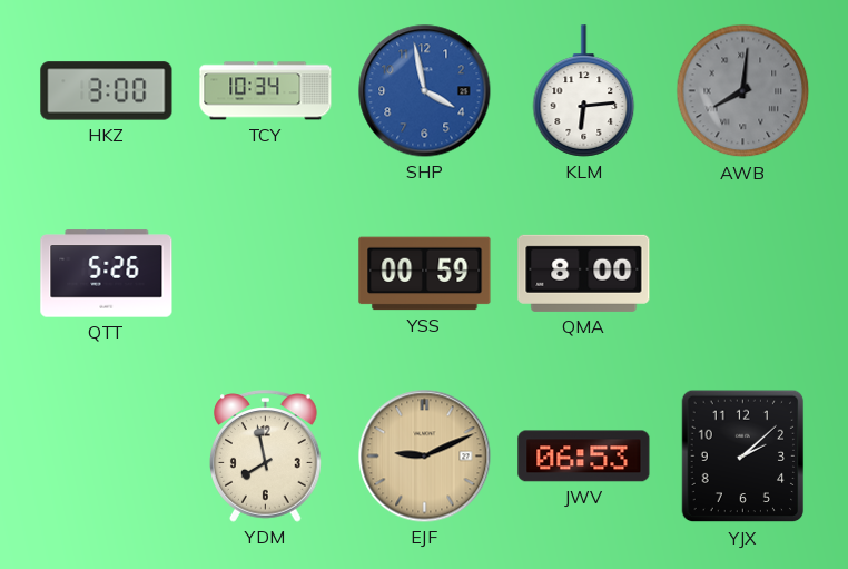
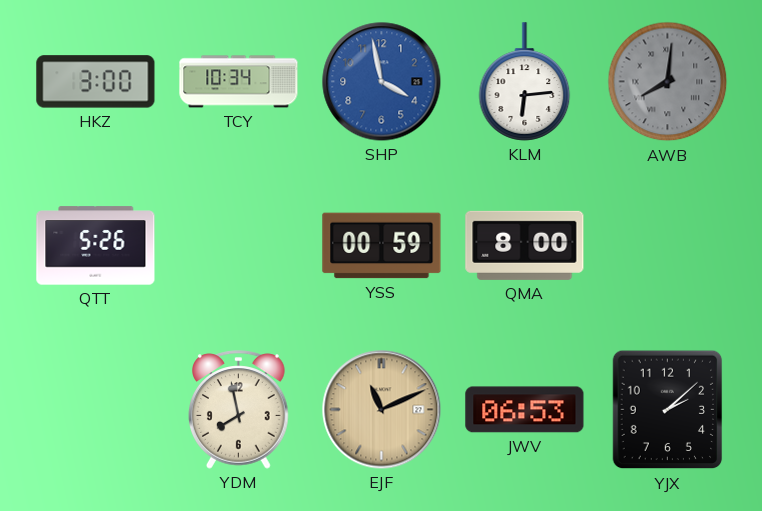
EJF: 9:11 -> 11:11
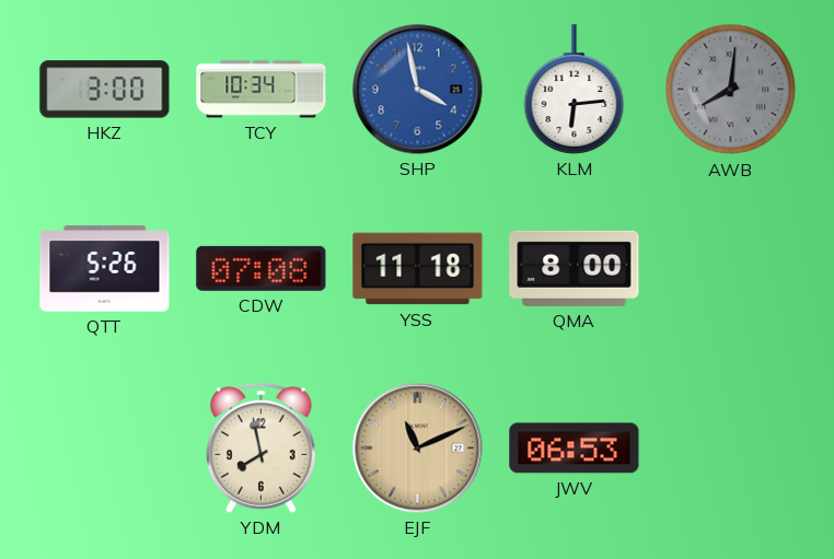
CDW: none -> 07:08
YSS: 00:59 -> 11:18
YJX: 2:08 -> none
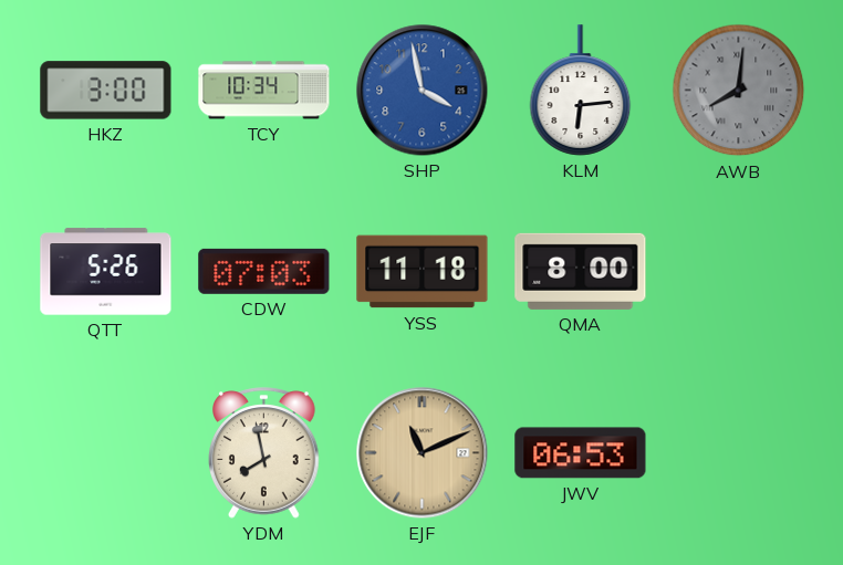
CDW: 07:08 -> 07:03
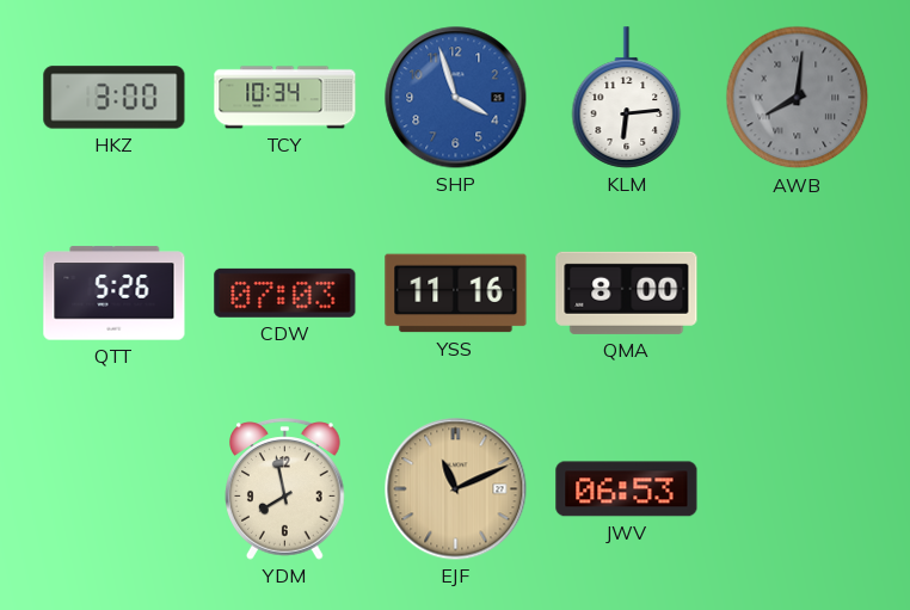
SHP: 3:58 -> 3:57
YSS: 11:18 -> 11:16
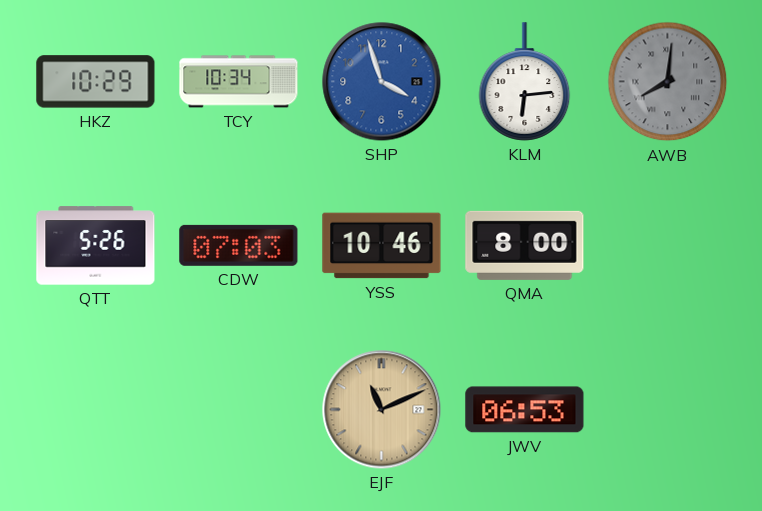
HKZ: 3:00 -> 10:29
YSS: 11:16 -> 10:46
YDM: 7:58 -> none
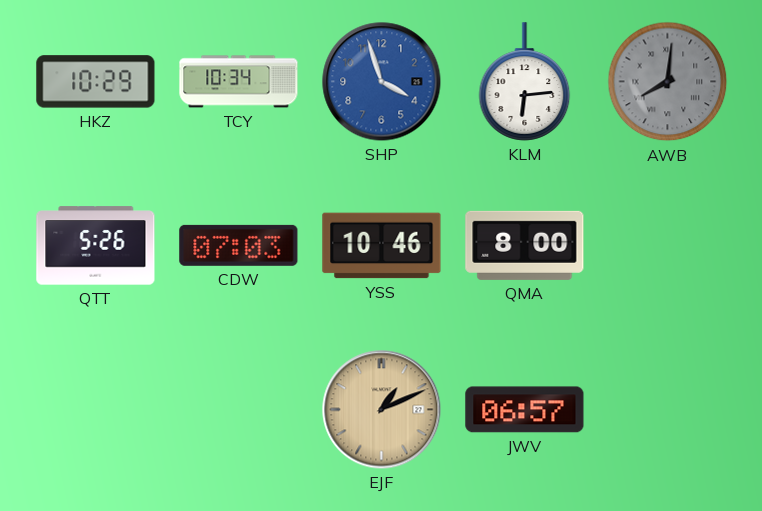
EJF: 11:11 -> 1:11
JWV: 06:53 -> 06:57
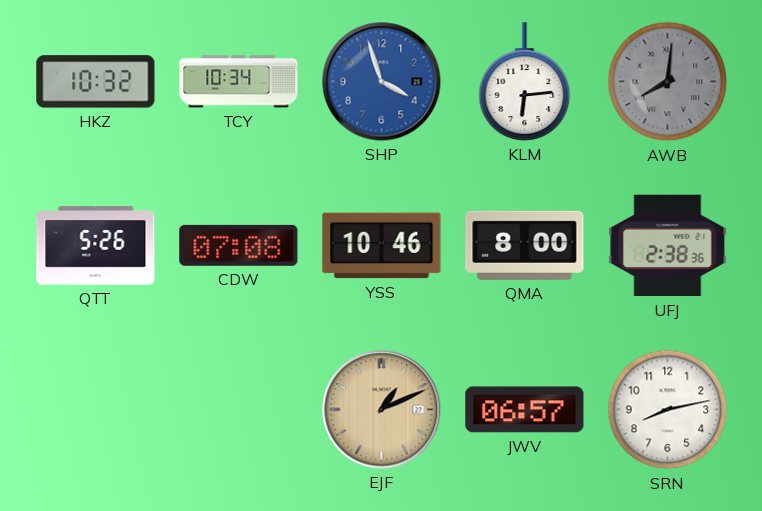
HKZ: 10:29 -> 10:32
CDW: 07:03 -> 07:08
UFJ: none -> 2:38
SRN: none -> 8:13
